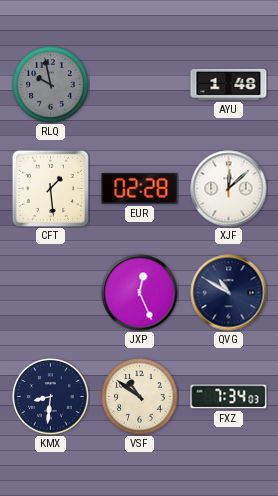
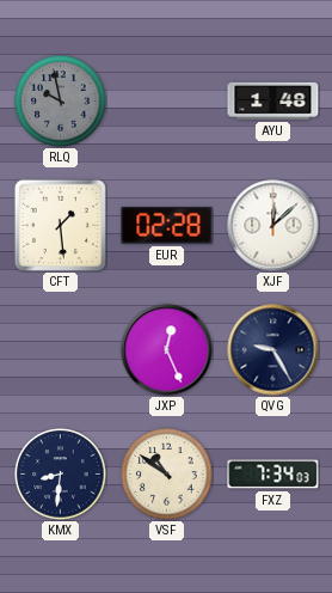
QVG: 10:50 -> 9:25
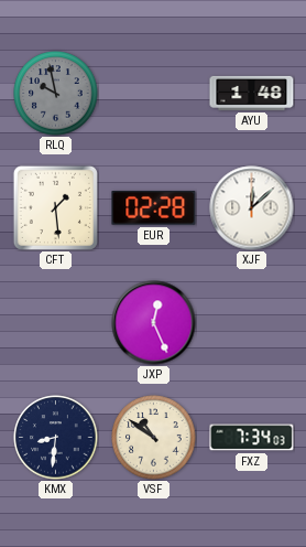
QVG: 9:25 -> none
